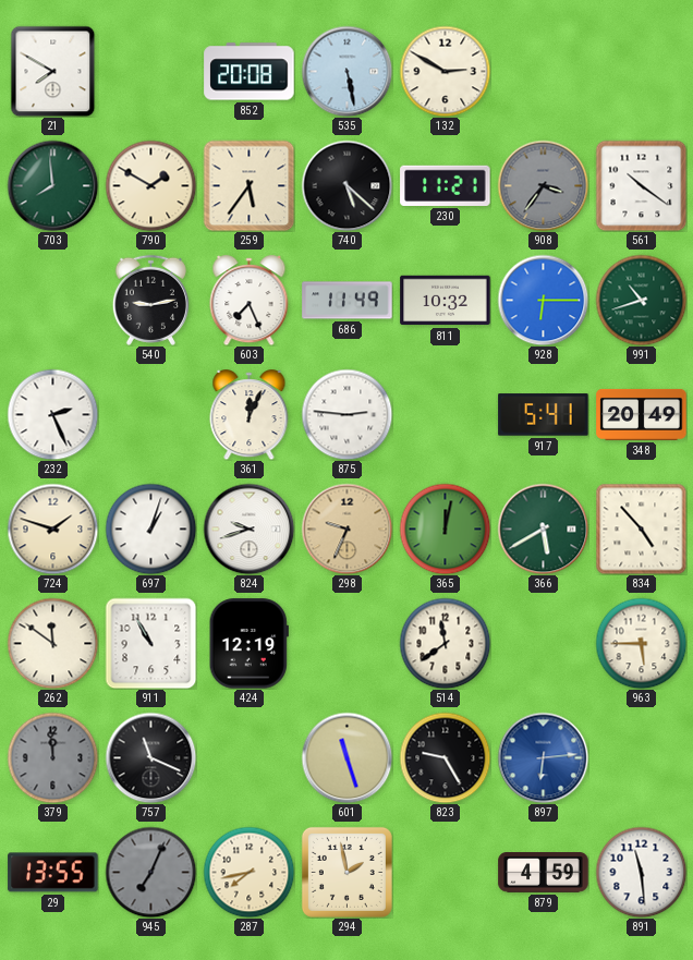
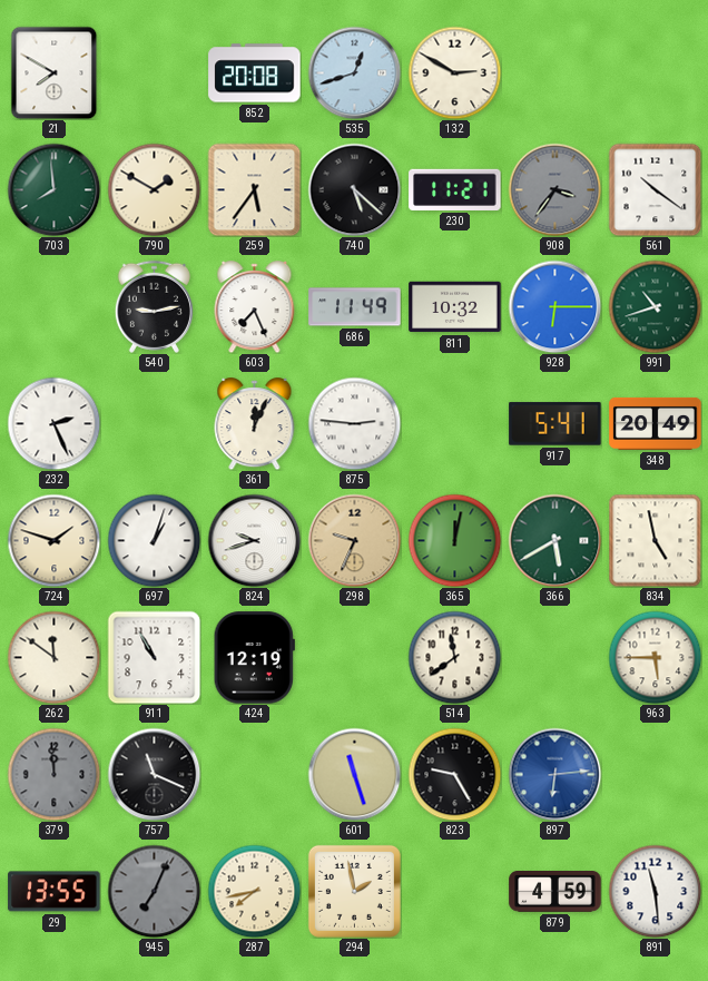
535: 5:28 -> 12:42
834: 4:53 -> 4:58
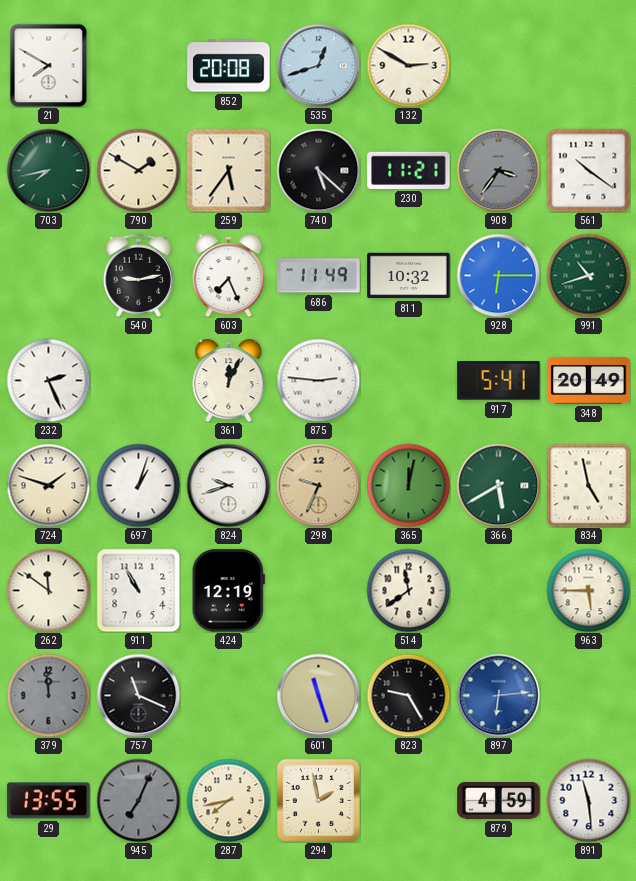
703: 7:59 -> 7:43
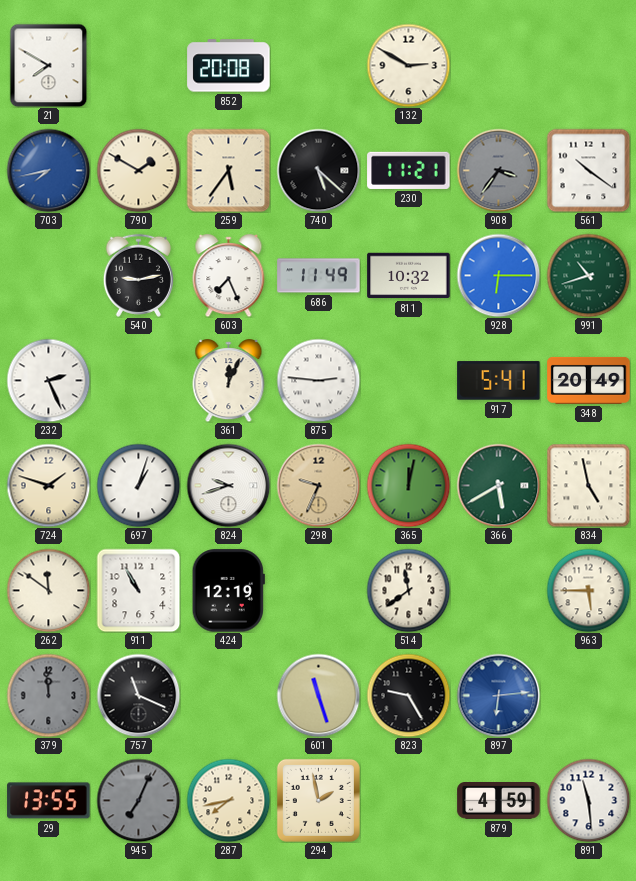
535: 12:42 -> none
703 dial: green -> blue
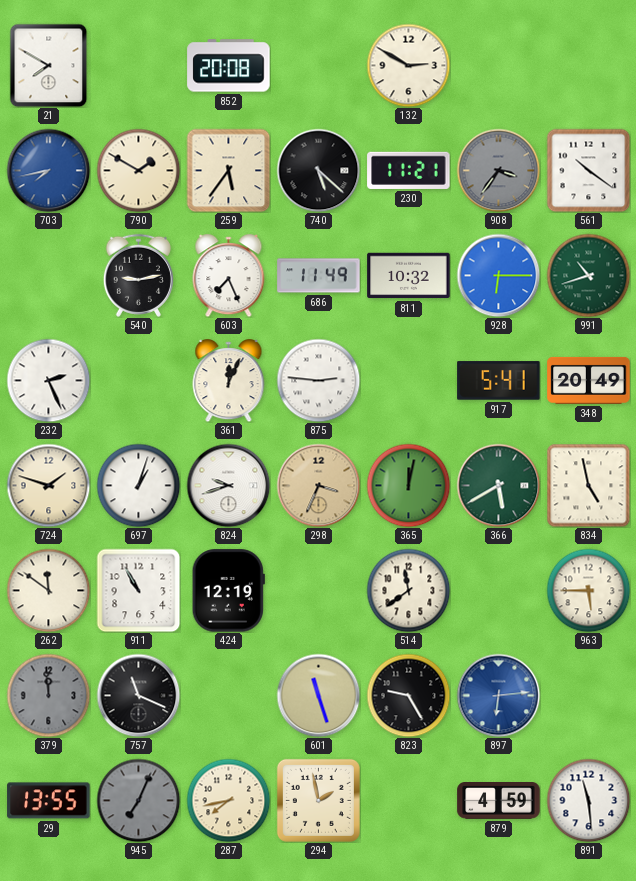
298: 9:34 -> 3:34
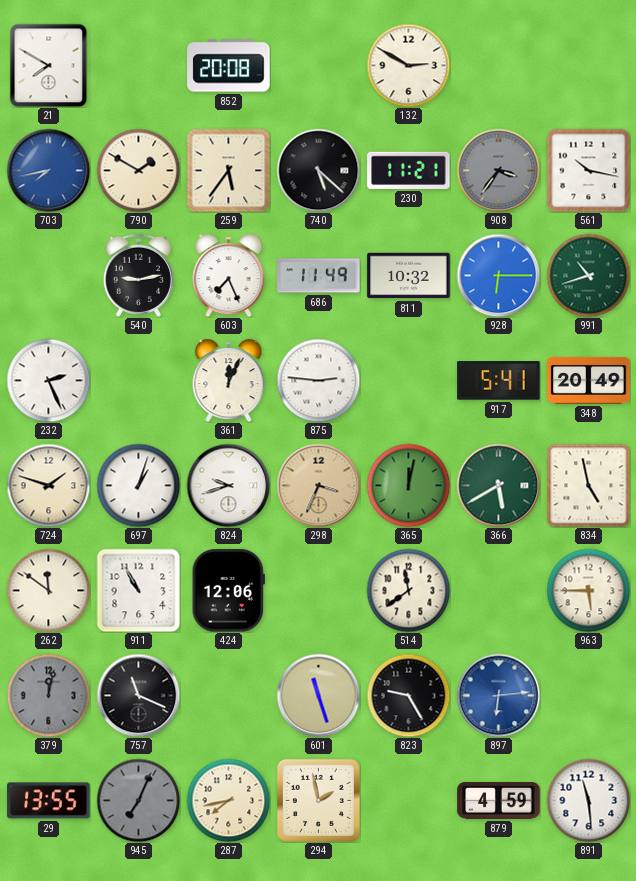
561: 10:21 -> 10:17
424: 12:19 -> 12:06
379: 11:59 -> 12:02
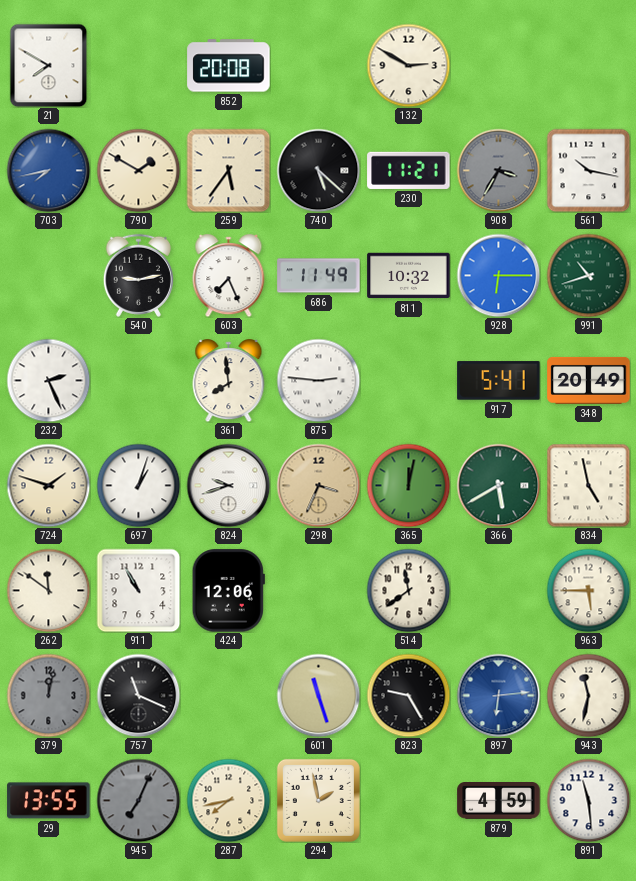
908: 3:36 -> 3:35
361: 12:04 -> 7:59
943: none -> 11:32
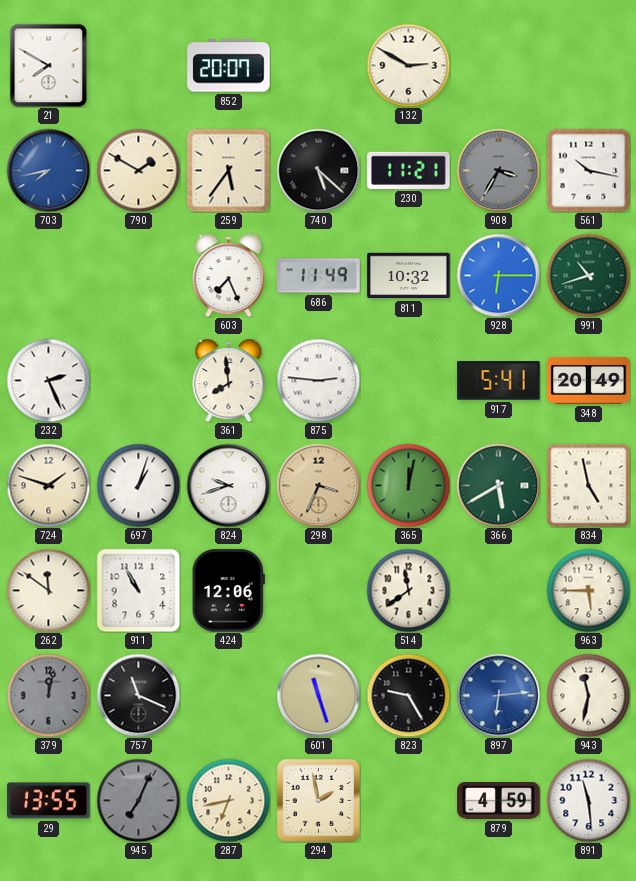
852: 20:08 -> 20:07
540: 9:13 -> none
287: 7:43 -> 6:43
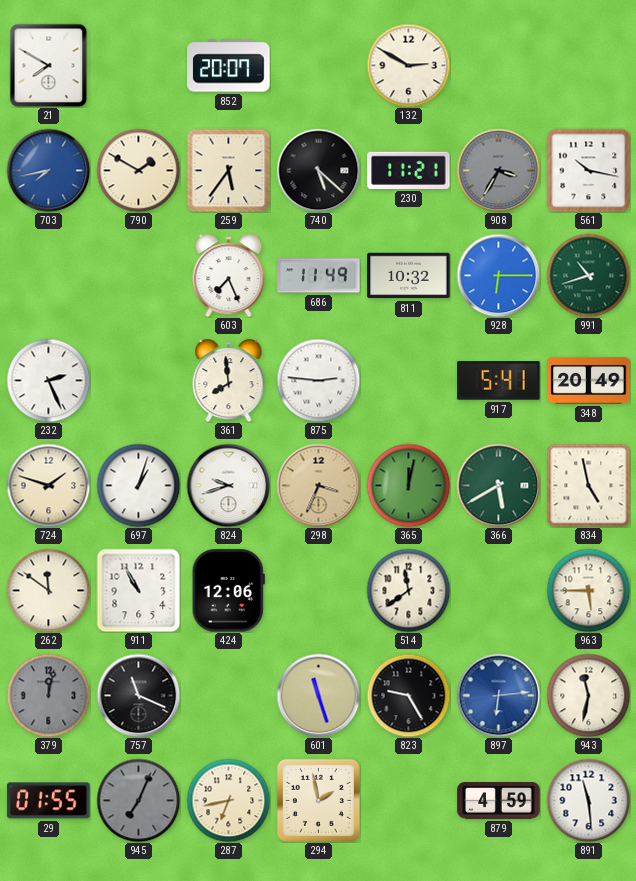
29: 13:55 -> 01:55
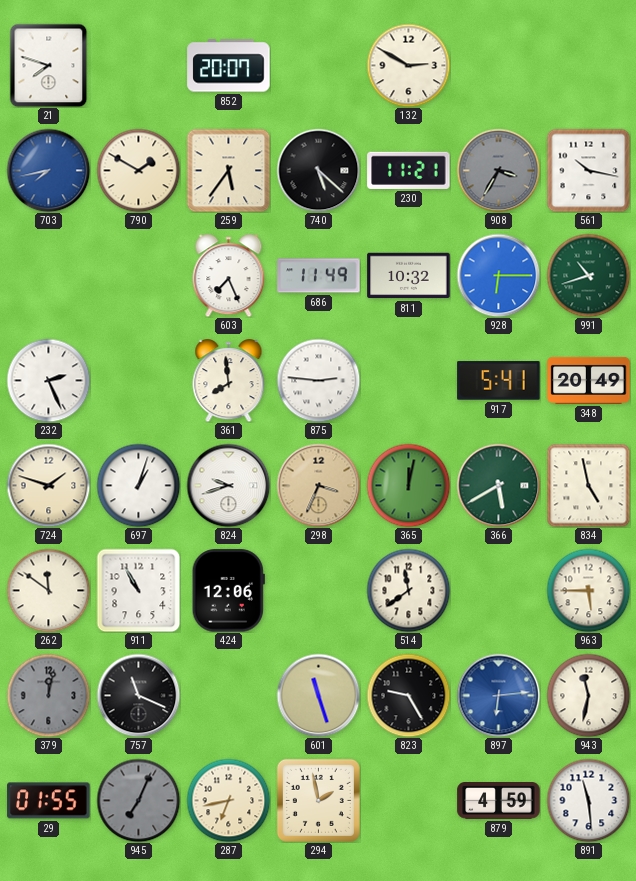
21: 7:50 -> 7:48
